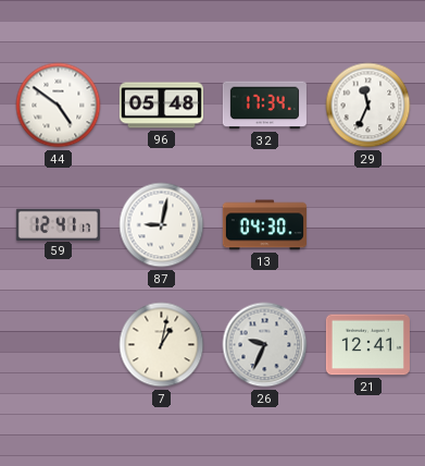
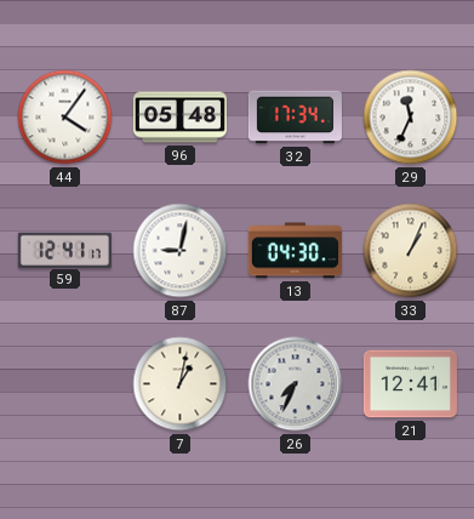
44: 4:51 -> 4:06
33: none -> 1:04
26: 9:34 -> 7:34
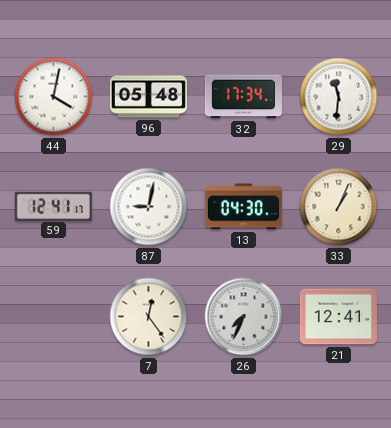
44: 4:06 -> 4:02
29: 11:34 -> 11:31
7: 1:02 -> 12:24
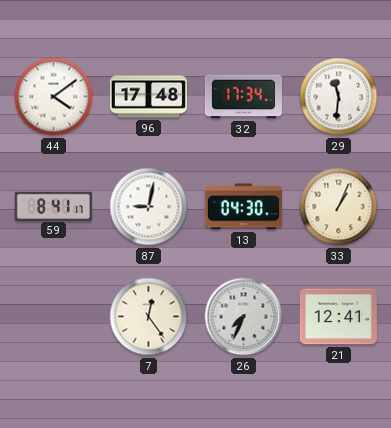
44: 4:02 -> 4:09
96: 05:48 -> 17:48
59: 12:41 -> 8:41
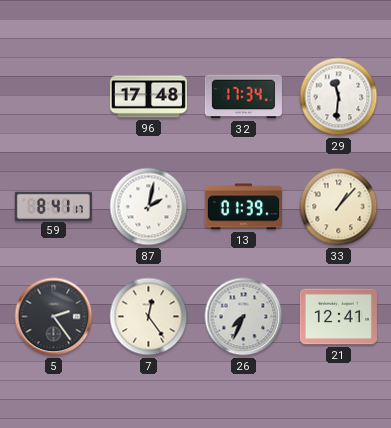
44: 4:09 -> none
87: 9:02 -> 2:02
13: 04:30 -> 01:39
33: 1:04 -> 1:07
5: none -> 2:24
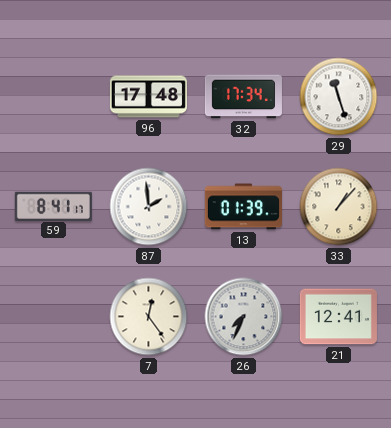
29: 11:31 -> 11:27
87: 2:02 -> 1:59
5: 2:24 -> none
